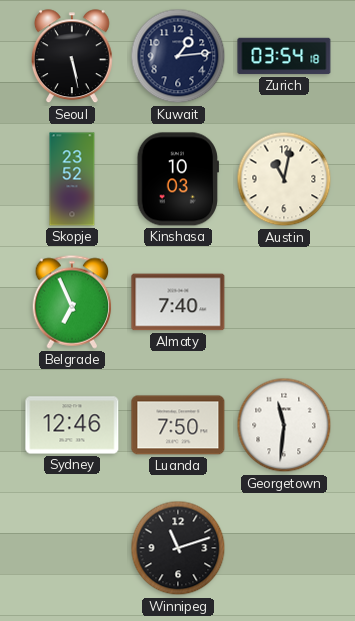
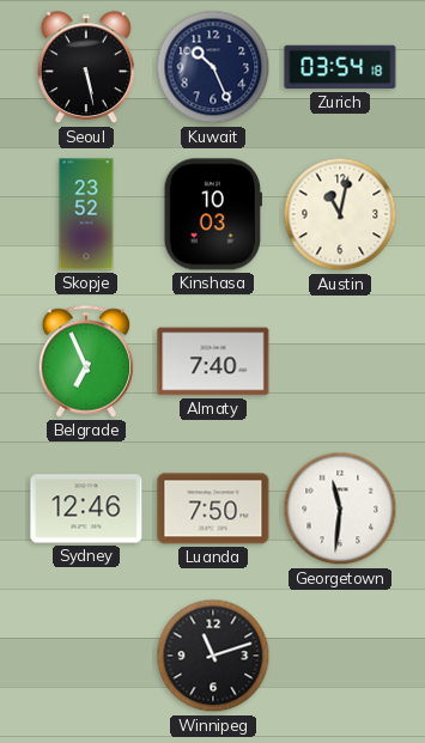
Kuwait: 1:14 -> 10:26
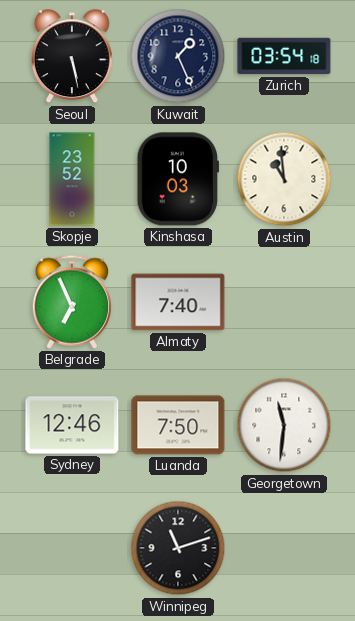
Kuwait: 10:26 -> 1:26
Austin: 11:02 -> 10:59
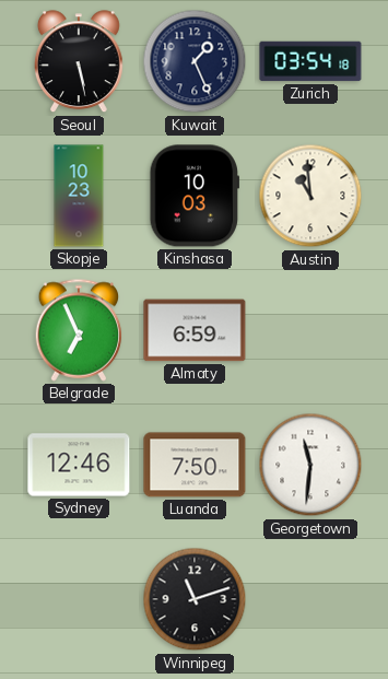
Skopje: 23:52 -> 10:23
Almaty: 7:40 -> 6:59
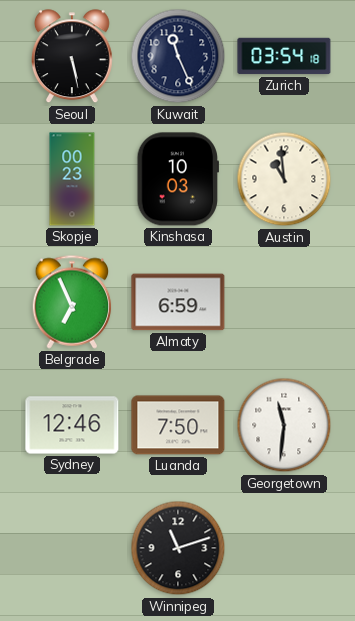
Kuwait: 1:26 -> 11:26
Skopje: 10:23 -> 00:23
